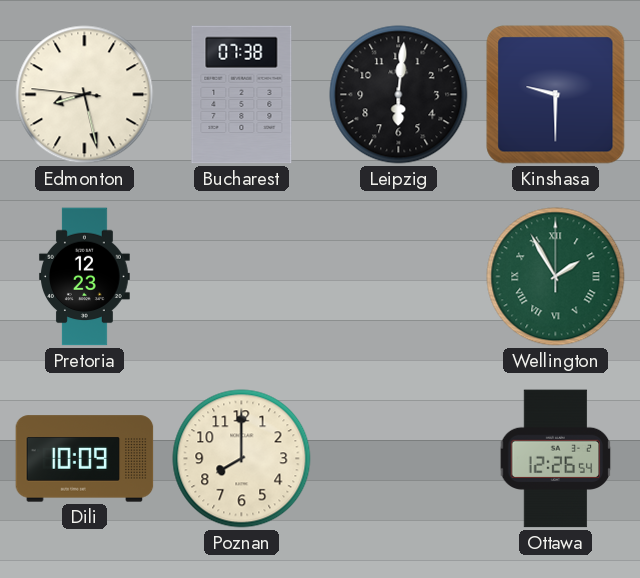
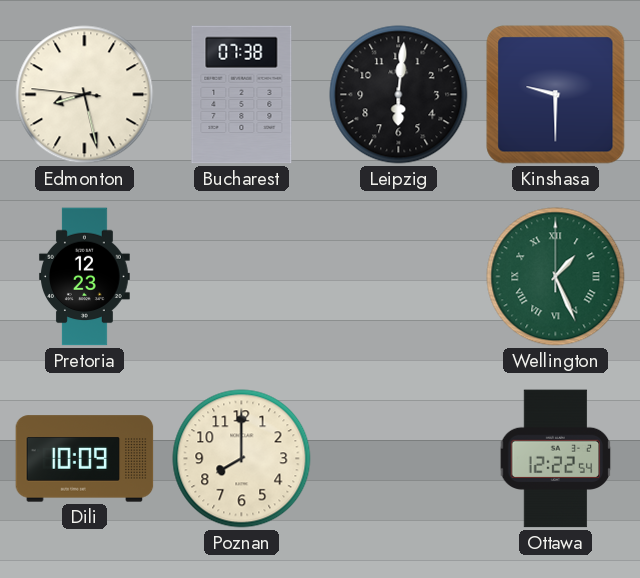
Wellington: 1:55 -> 1:26
Ottawa: 12:26 -> 12:22
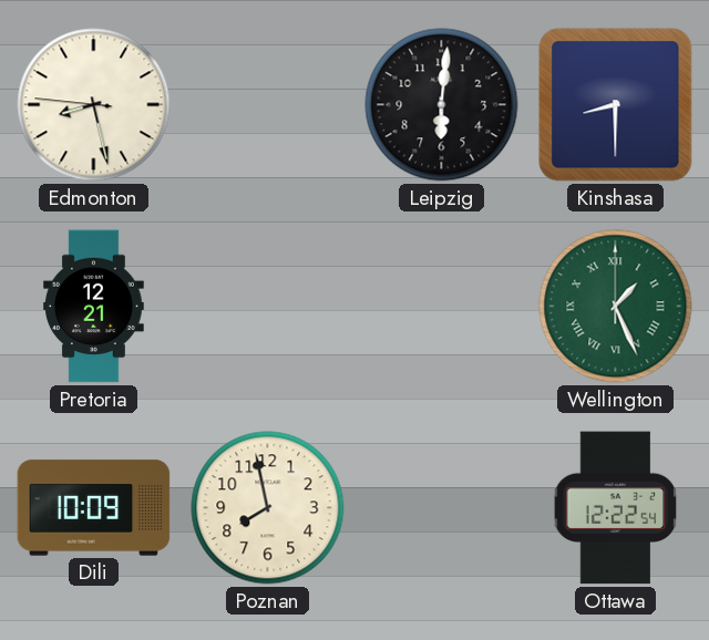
Bucharest: 07:38 -> none
Kinshasa: 9:30 -> 8:30
Pretoria: 12:23 -> 12:21
Poznan: 8:00 -> 7:58
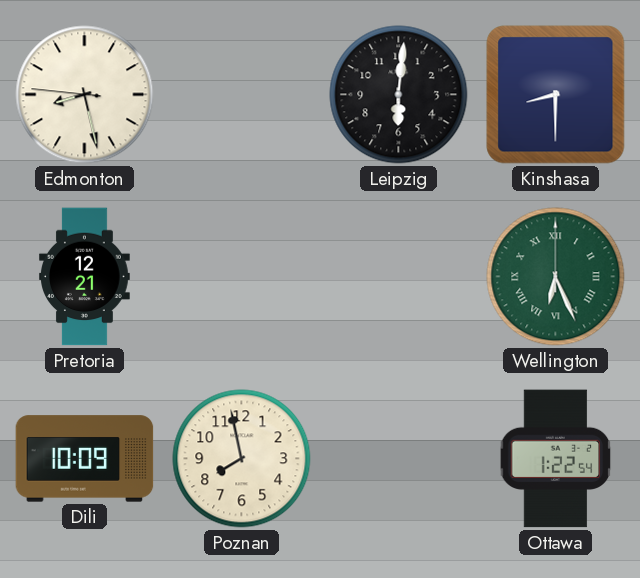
Wellington: 1:26 -> 6:26
Ottawa: 12:22 -> 1:22
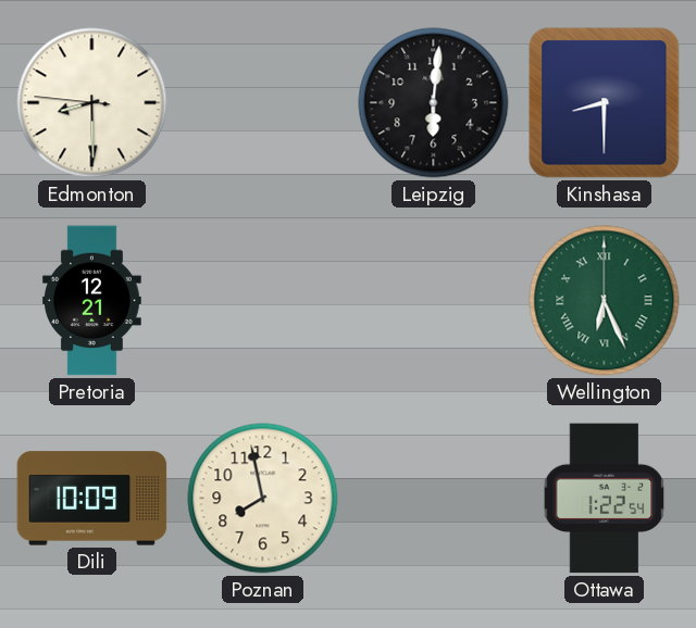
Edmonton: 8:27 -> 8:29
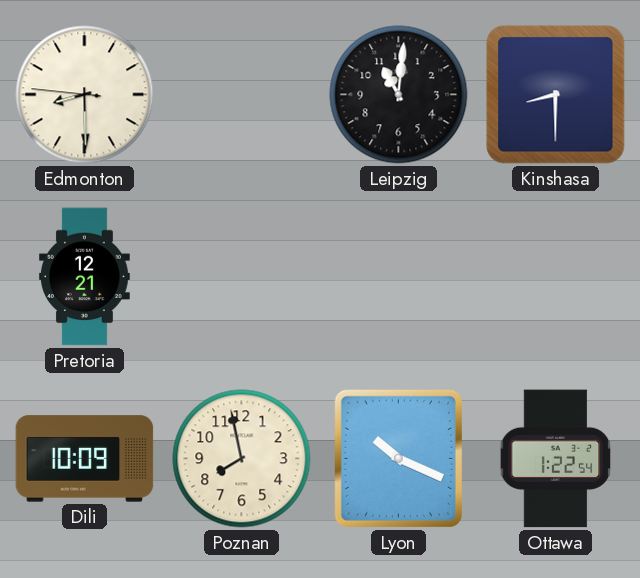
Leipzig: 6:01 -> 11:01
Wellington: 6:26 -> none
Lyon: none -> 10:19
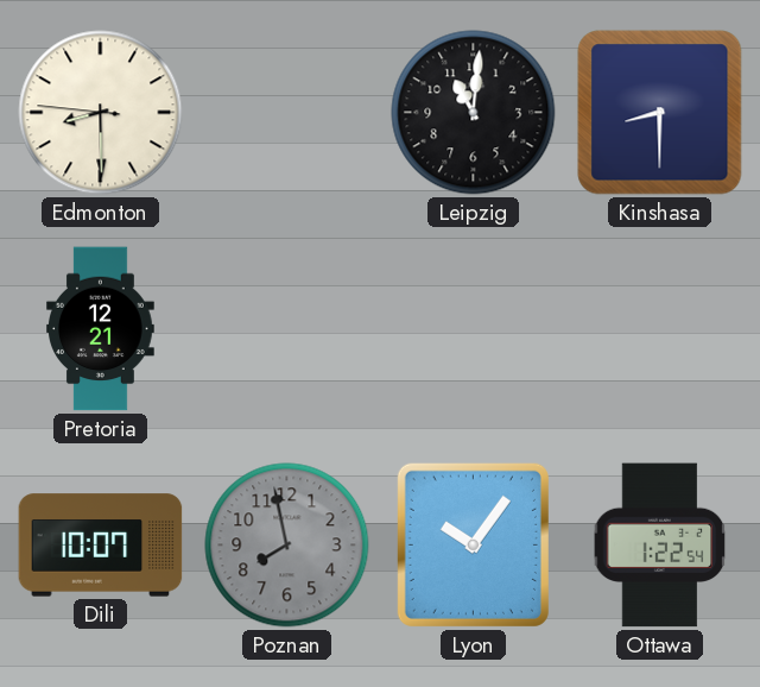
Dili: 10:09 -> 10:07
Poznan dial: cream -> grey
Lyon: 10:19 -> 10:06
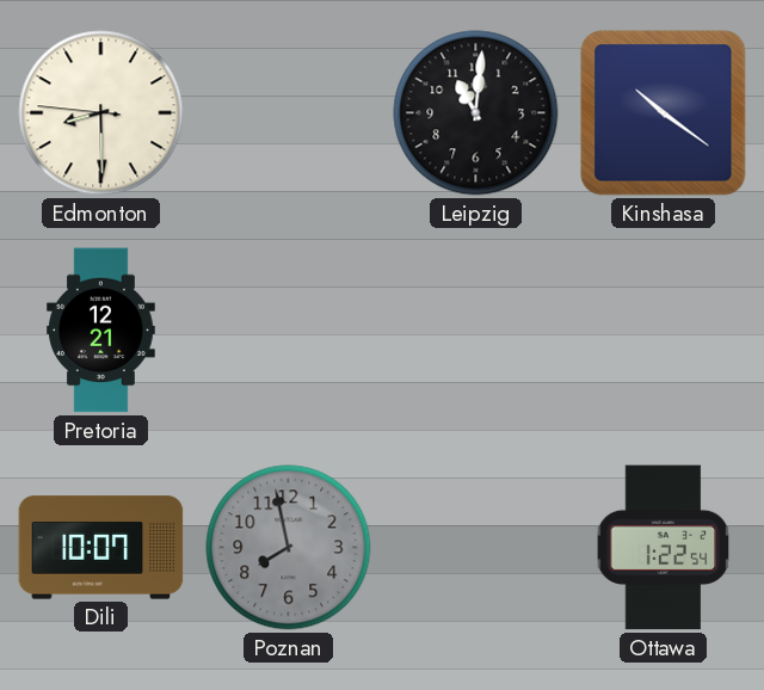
Kinshasa: 8:30 -> 10:21
Lyon: 10:06 -> none
